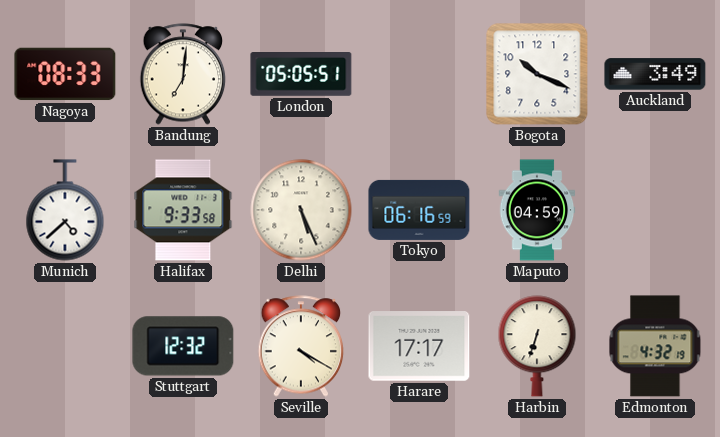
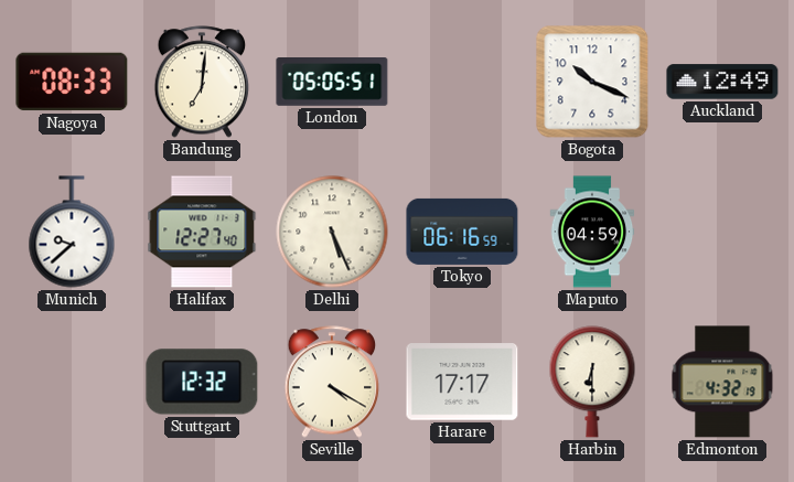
Auckland: 3:49 -> 12:49
Munich: 4:38 -> 9:38
Halifax: 9:33 -> 12:27
Harbin: 6:33 -> 6:30
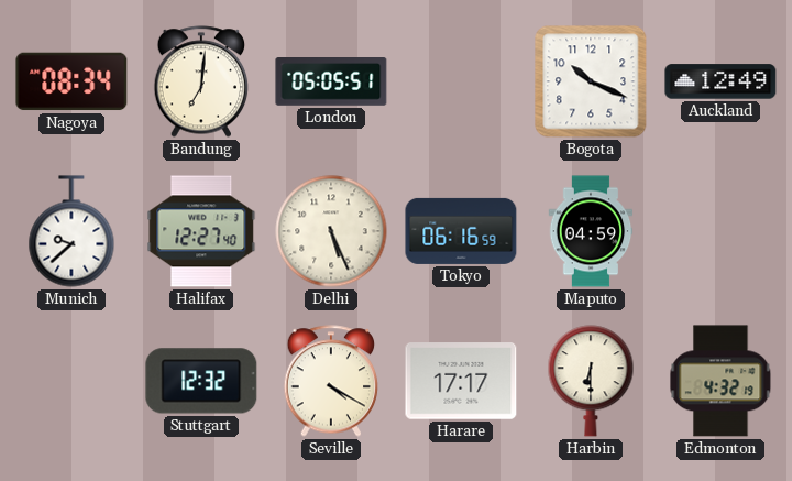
Nagoya: 08:33 -> 08:34
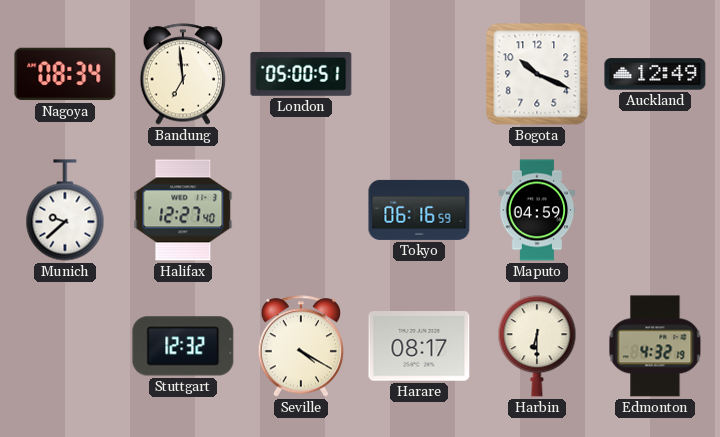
Bandung: 7:01 -> 6:59
London: 05:05 -> 05:00
Delhi: 5:26 -> none
Harare: 17:17 -> 08:17
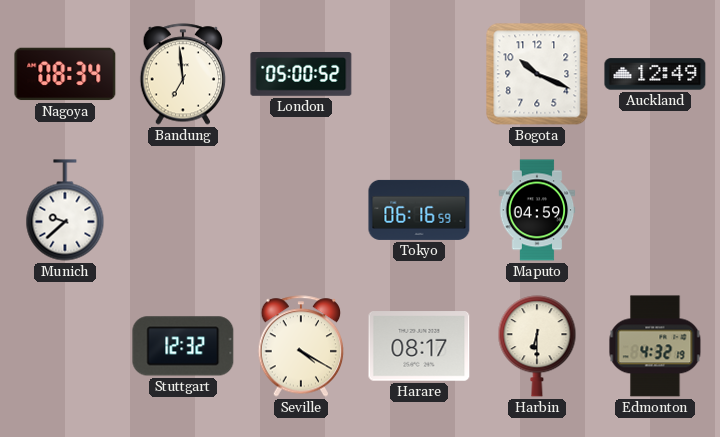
London: 05:00:51 -> 05:00:52
Halifax: 12:27 -> none
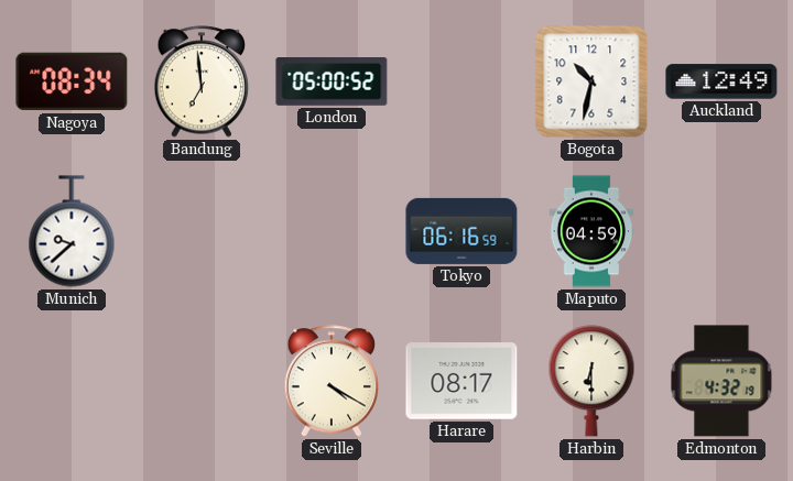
Bogota: 10:19 -> 10:32
Stuttgart: 12:32 -> none
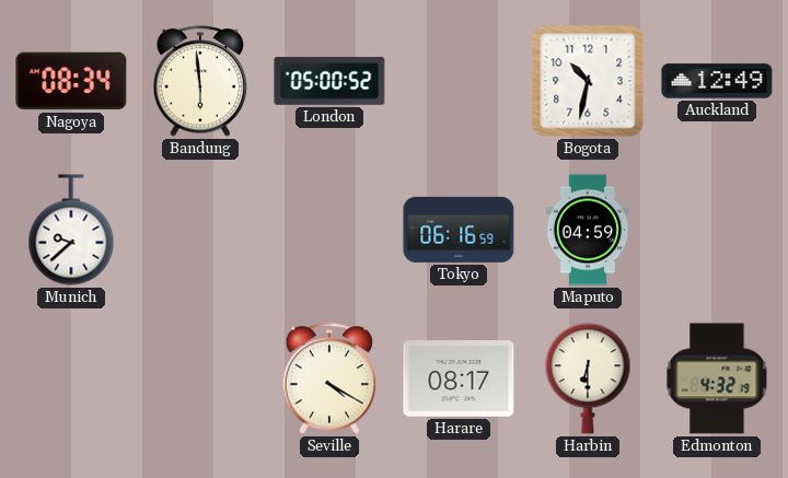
Bandung: 6:59 -> 5:59
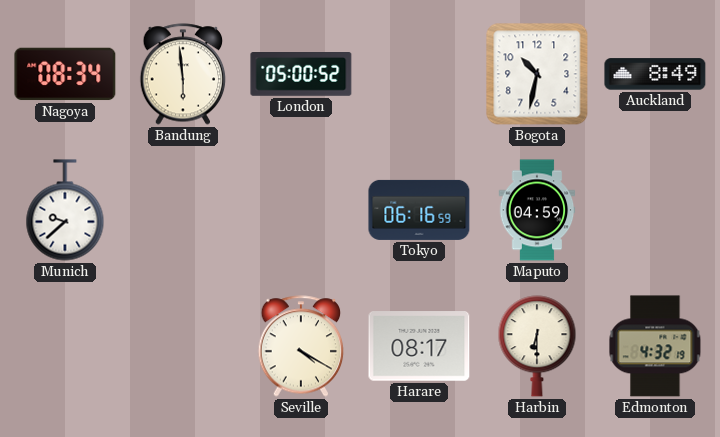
Auckland: 12:49 -> 8:49
